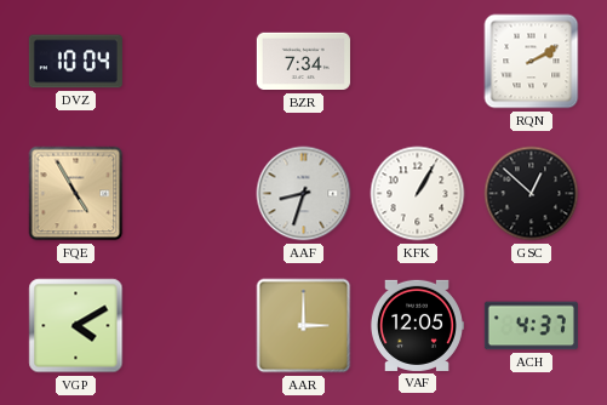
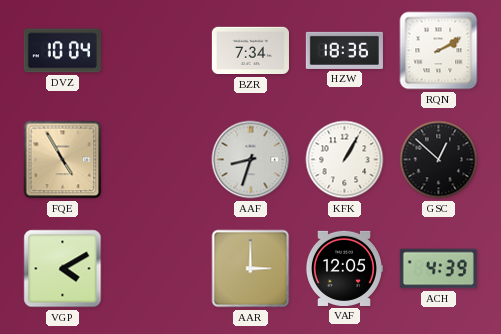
HZW: none -> 18:36
ACH: 4:37 -> 4:39
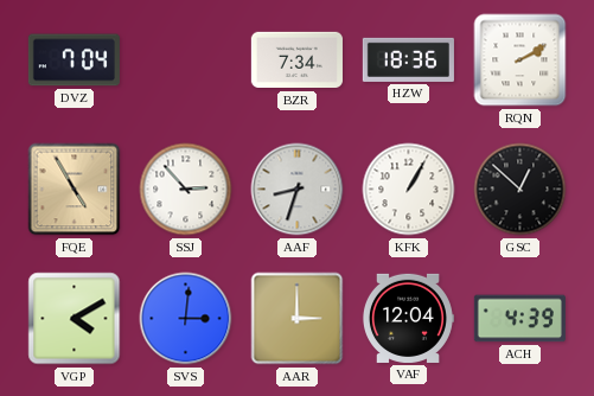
DVZ: 10:04 -> 7:04
SSJ: none -> 2:53
SVS: none -> 3:01
VAF: 12:05 -> 12:04
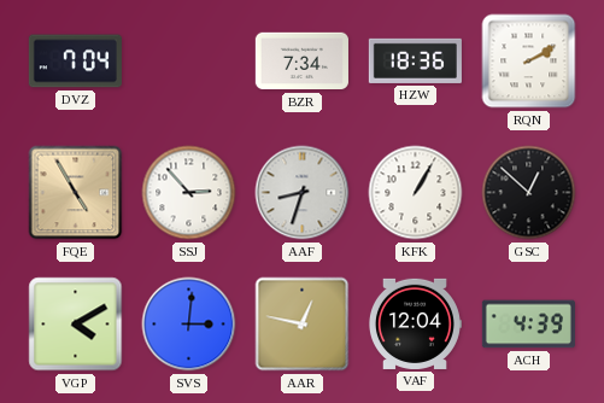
AAR: 3:00 -> 12:47
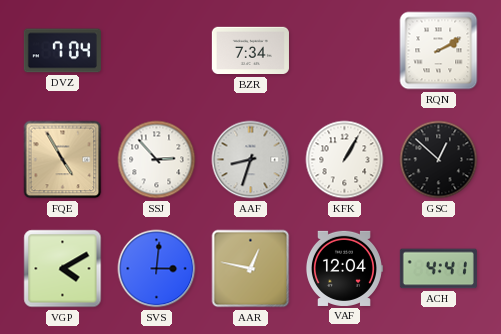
HZW: 18:36 -> none
ACH: 4:39 -> 4:41
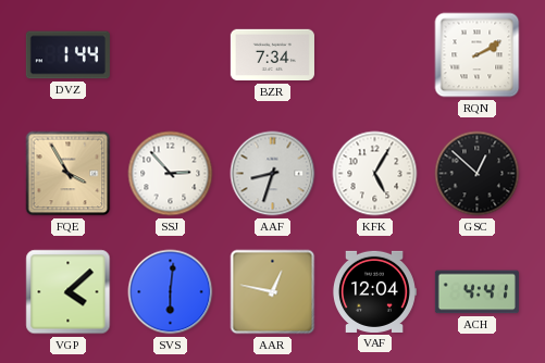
DVZ: 7:04 -> 1:44
FQE: 4:55 -> 3:55
KFK: 1:05 -> 5:05
VGP: 4:10 -> 4:08
SVS: 3:01 -> 6:01
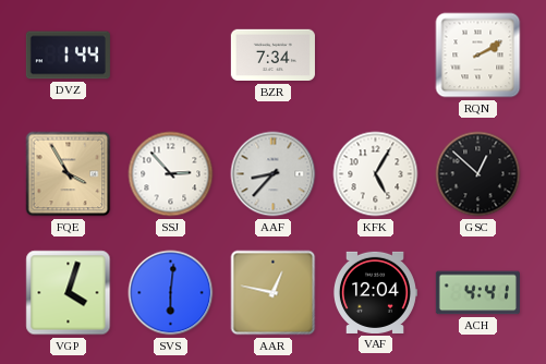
AAF: 8:33 -> 8:37
VGP: 4:08 -> 4:03
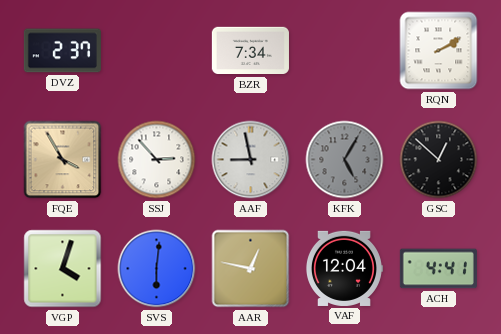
DVZ: 1:44 -> 2:37
AAF: 8:37 -> 8:58
KFK dial: white -> grey
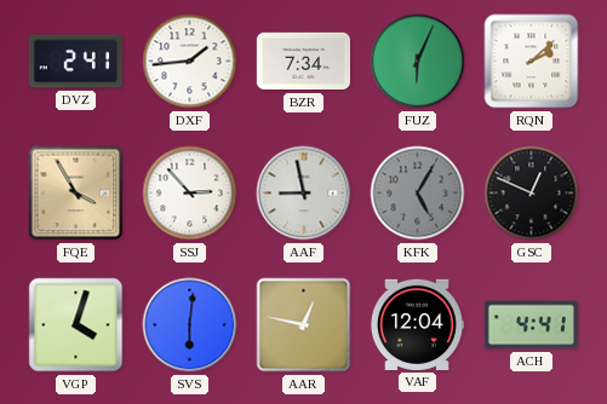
DVZ: 2:37 -> 2:41
DXF: none -> 1:44
FUZ: none -> 6:04
RQN: 2:10 -> 2:08
GSC: 12:52 -> 12:49
